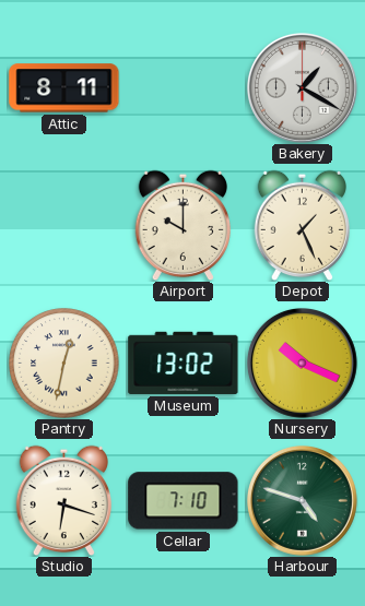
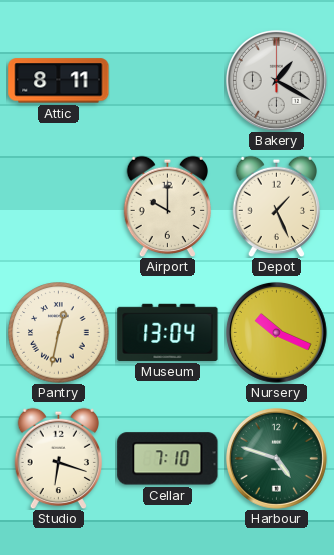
Museum: 13:02 -> 13:04
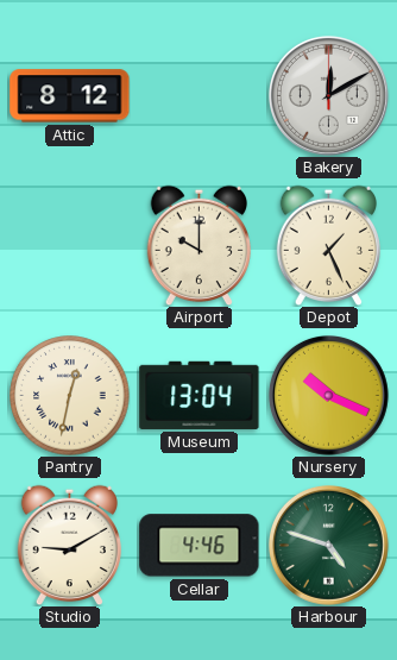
Attic: 8:11 -> 8:12
Bakery: 1:20 -> 12:10
Studio: 6:18 -> 9:10
Cellar: 7:10 -> 4:46
